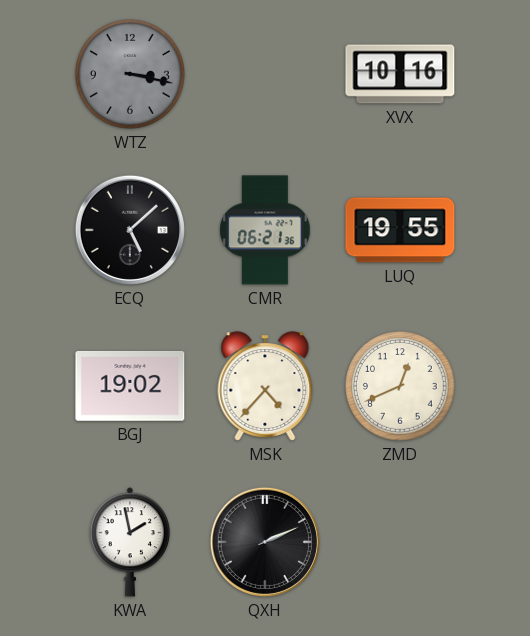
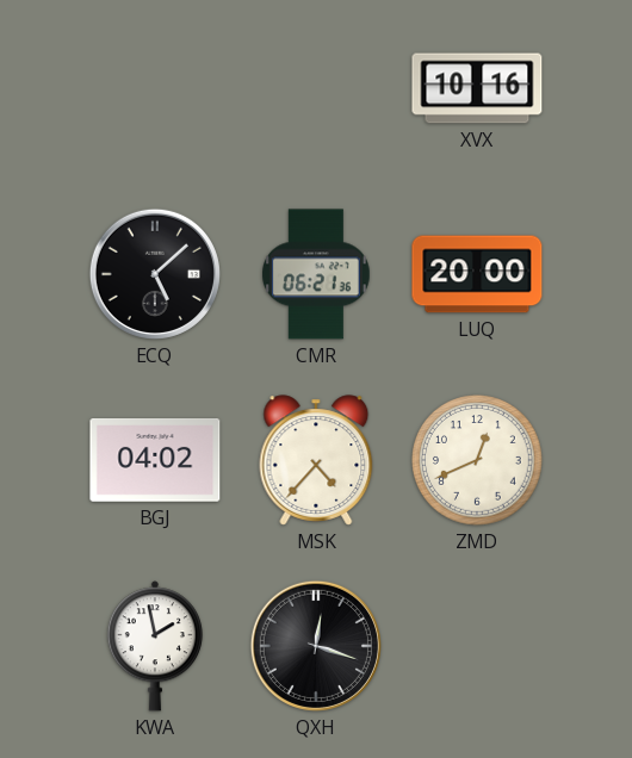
WTZ: 3:17 -> none
LUQ: 19:55 -> 20:00
BGJ: 19:02 -> 04:02
QXH: 2:11 -> 12:18
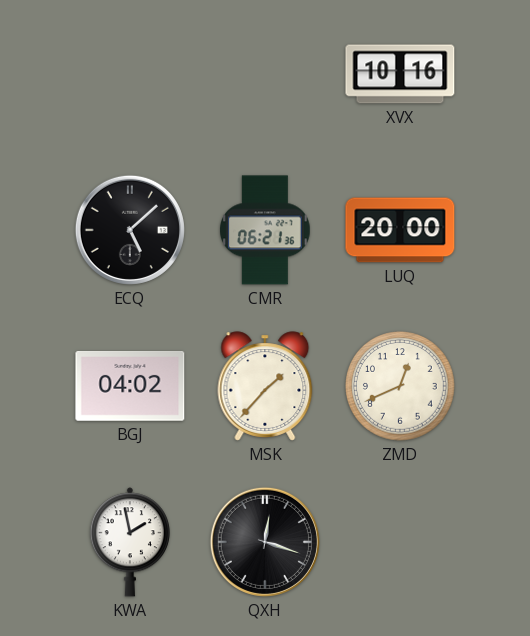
MSK: 4:37 -> 1:37
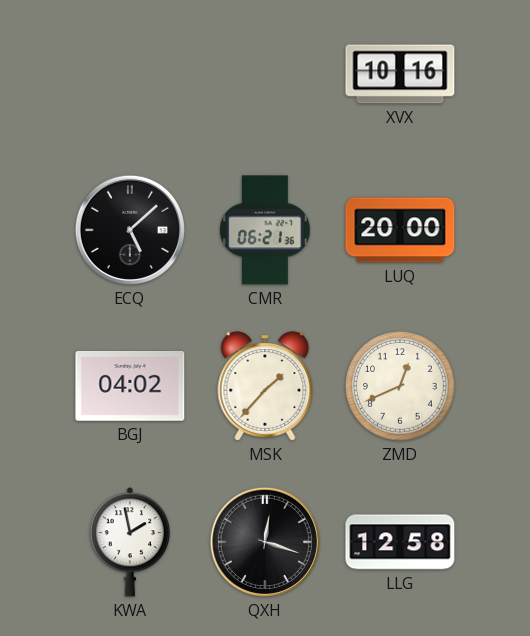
LLG: none -> 12:58
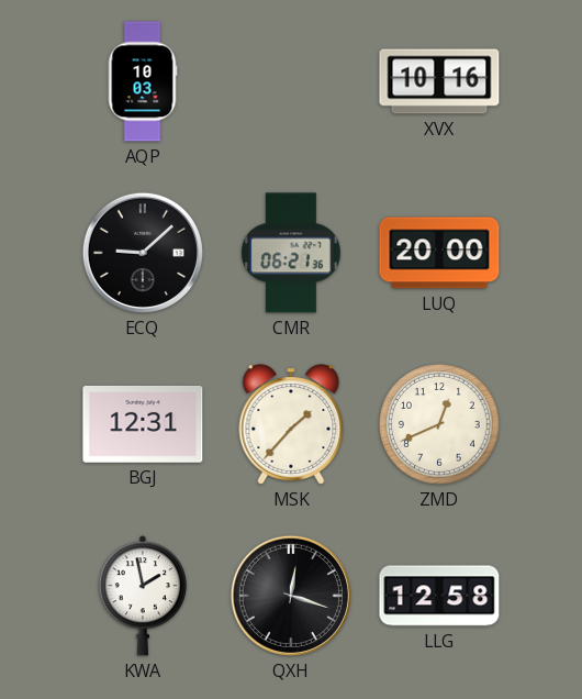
AQP: none -> 10:03
ECQ: 5:08 -> 9:08
BGJ: 04:02 -> 12:31
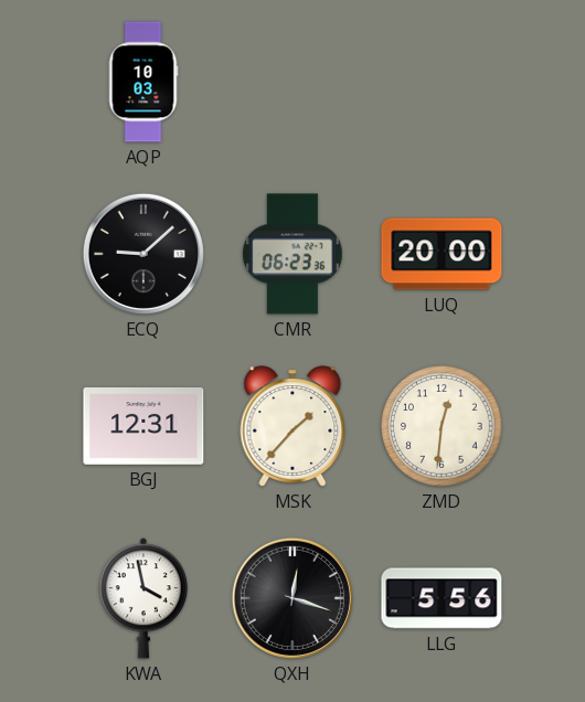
XVX: 10:16 -> none
CMR: 06:21 -> 06:23
ZMD: 12:41 -> 12:31
KWA: 1:58 -> 3:58
LLG: 12:58 -> 5:56
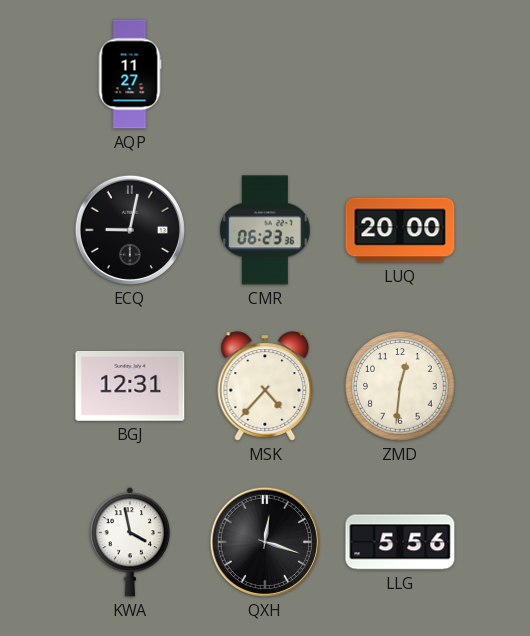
AQP: 10:03 -> 11:27
ECQ: 9:08 -> 9:02
MSK: 1:37 -> 4:37
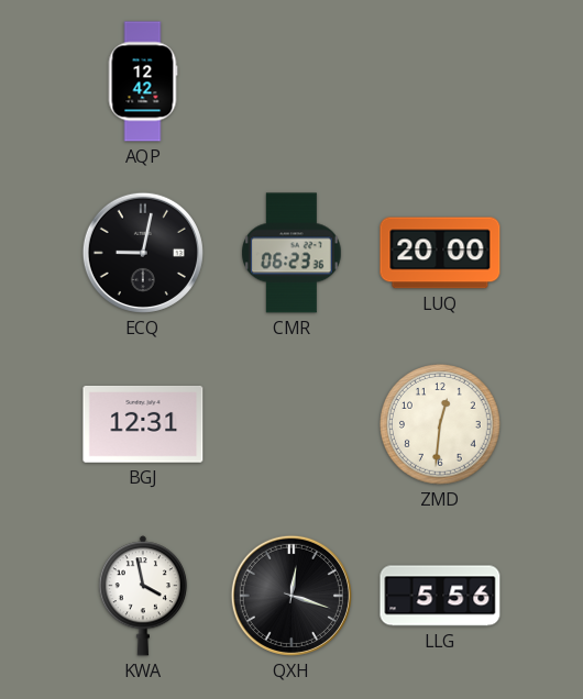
AQP: 11:27 -> 12:42
MSK: 4:37 -> none
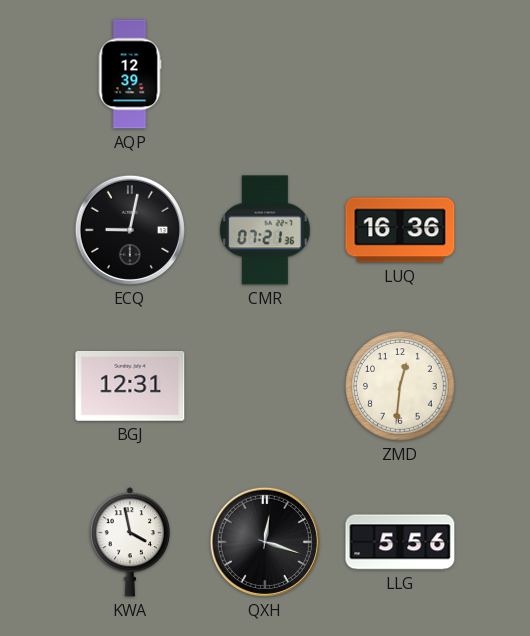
AQP: 12:42 -> 12:39
CMR: 06:23 -> 07:21
LUQ: 20:00 -> 16:36
